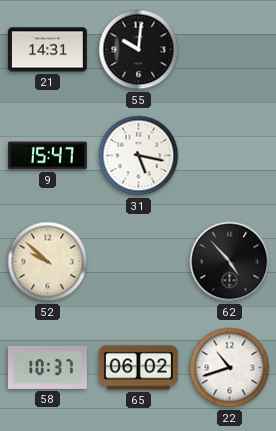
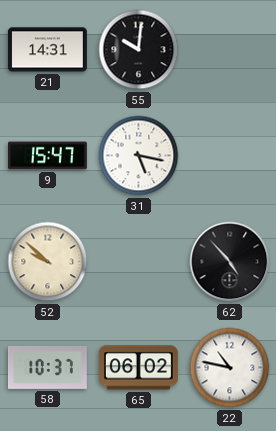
22: 10:42 -> 10:47
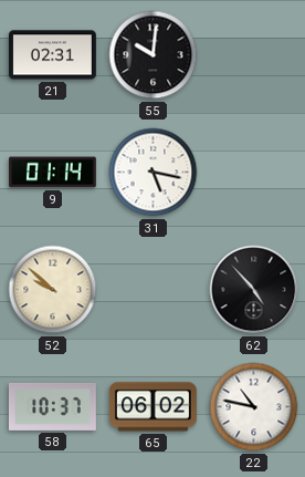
21: 14:31 -> 02:31
9: 15:47 -> 01:14
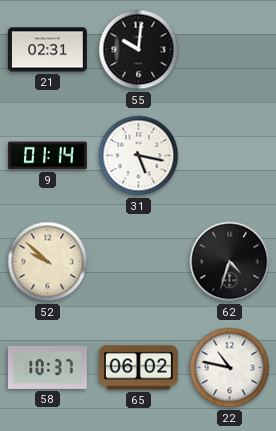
62: 4:53 -> 4:33
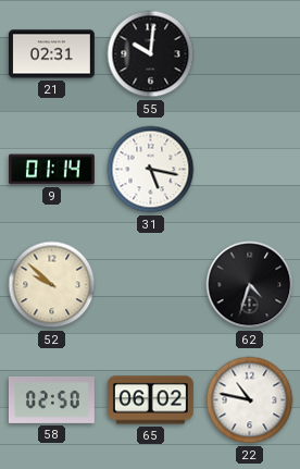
58: 10:37 -> 02:50
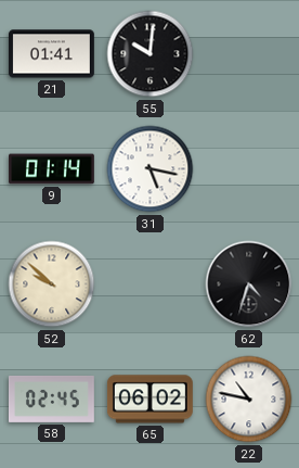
21: 02:31 -> 01:41
58: 02:50 -> 02:45
